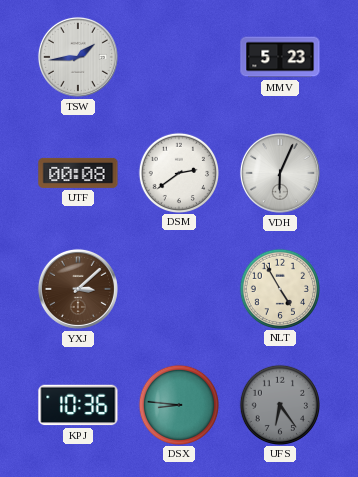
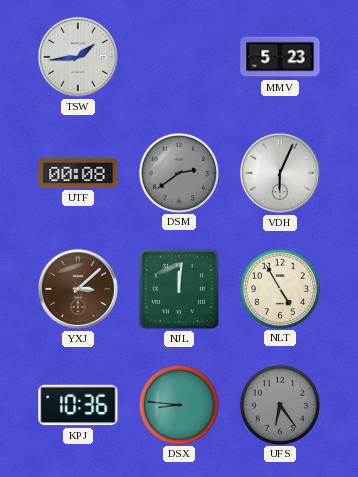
DSM dial: white -> grey
NJL: none -> 12:01
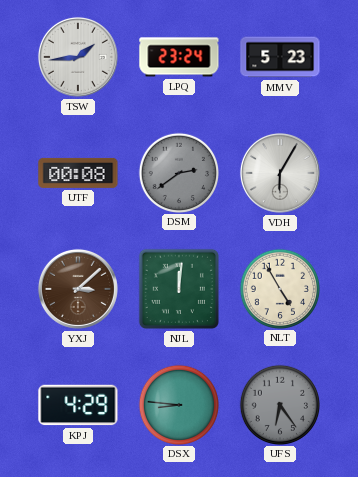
LPQ: none -> 23:24
VDH: 6:04 -> 6:05
KPJ: 10:36 -> 4:29
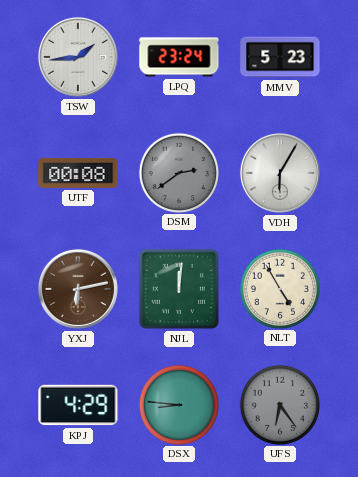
YXJ: 3:08 -> 6:13
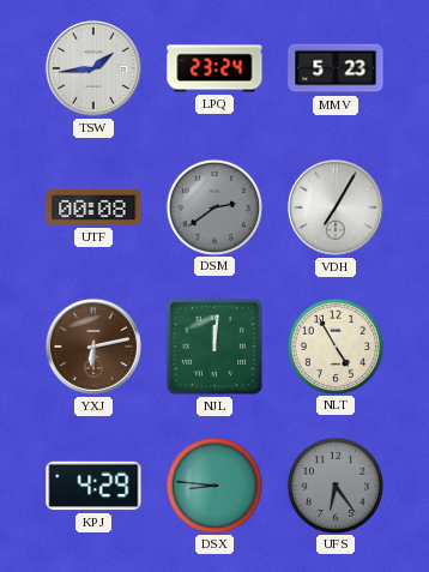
VDH: 6:05 -> 7:05
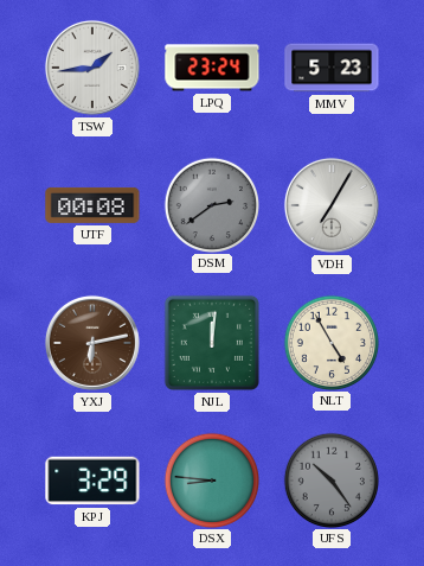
KPJ: 4:29 -> 3:29
UFS: 6:24 -> 10:24
